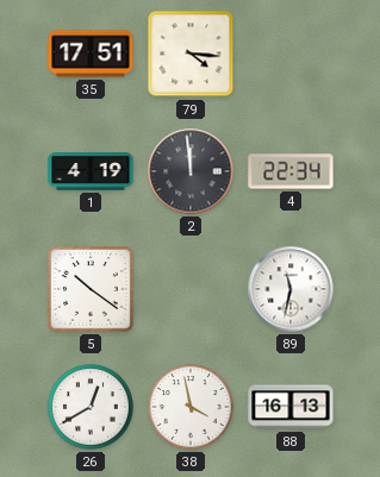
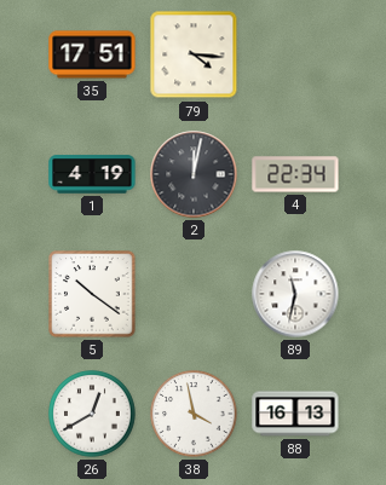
2: 11:59 -> 12:02
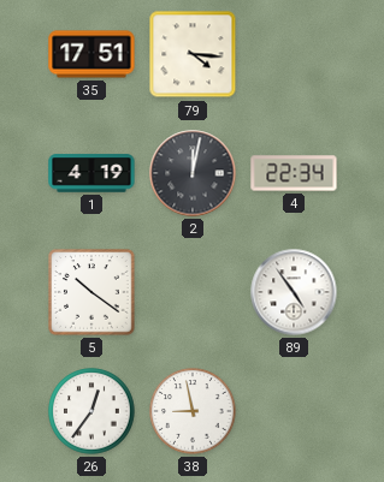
89: 11:32 -> 4:54
26: 12:40 -> 12:36
38: 3:58 -> 8:58
88: 16:13 -> none
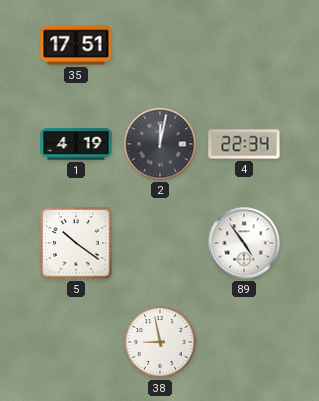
79: 4:16 -> none
26: 12:36 -> none
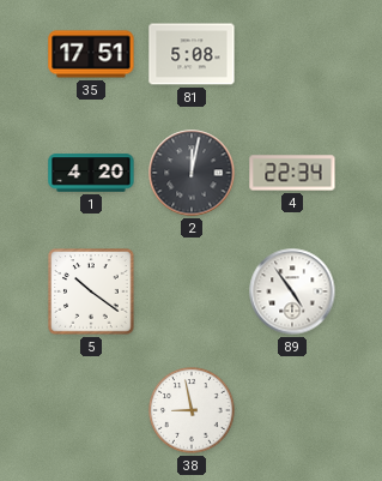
81: none -> 5:08
1: 4:19 -> 4:20
